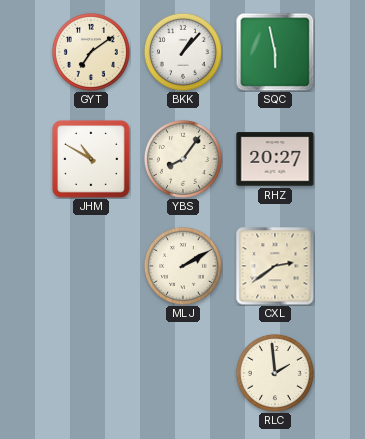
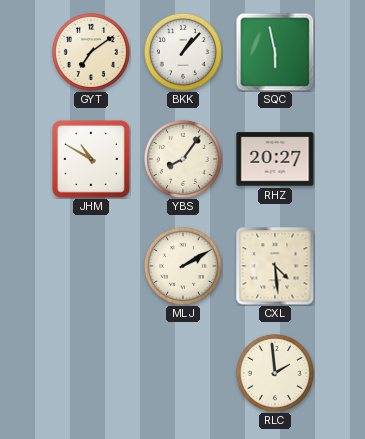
CXL: 2:39 -> 4:29
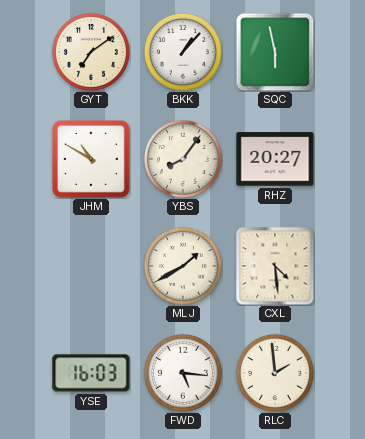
MLJ: 2:10 -> 1:40
YSE: none -> 16:03
FWD: none -> 5:16
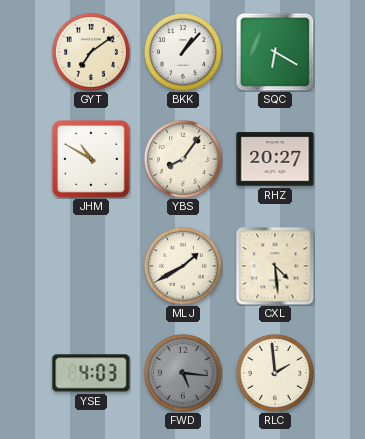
SQC: 5:58 -> 6:20
YSE: 16:03 -> 4:03
FWD dial: white -> grey
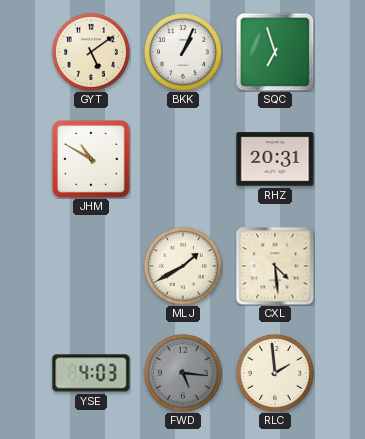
GYT: 7:09 -> 5:09
BKK: 1:07 -> 1:04
SQC: 6:20 -> 6:57
YBS: 8:06 -> none
RHZ: 20:27 -> 20:31
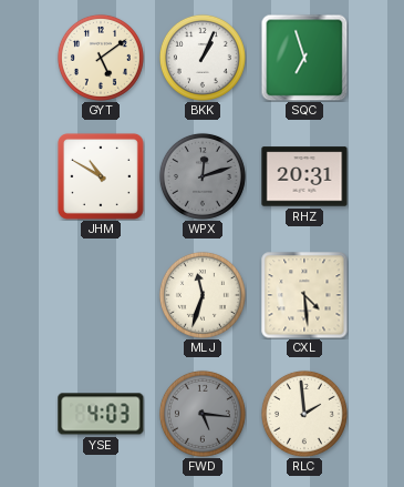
WPX: none -> 12:12
MLJ: 1:40 -> 11:33
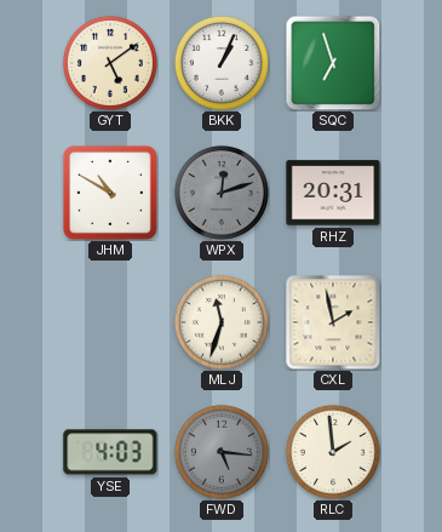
CXL: 4:29 -> 1:58
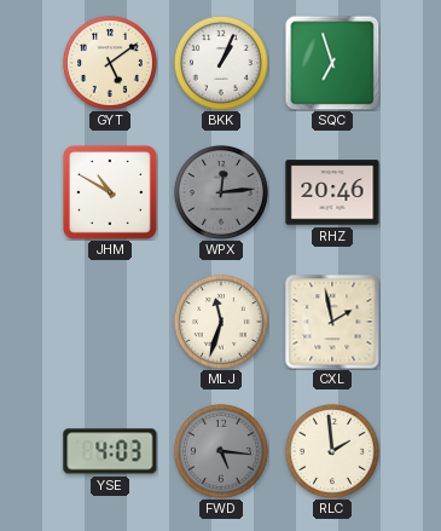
WPX: 12:12 -> 12:14
RHZ: 20:31 -> 20:46
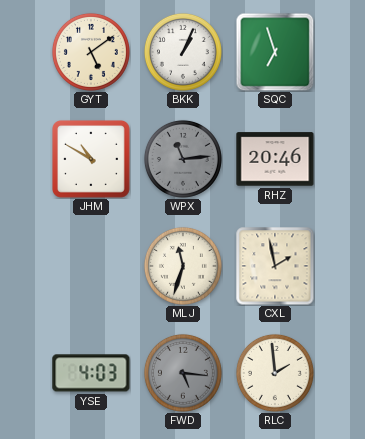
WPX: 12:14 -> 11:14
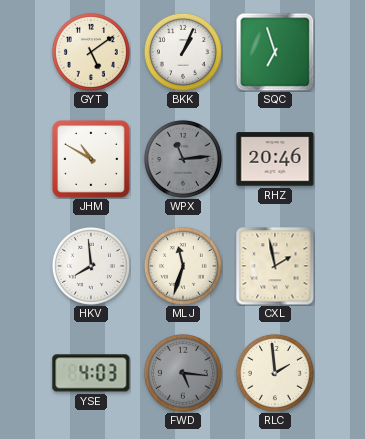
HKV: none -> 7:59
